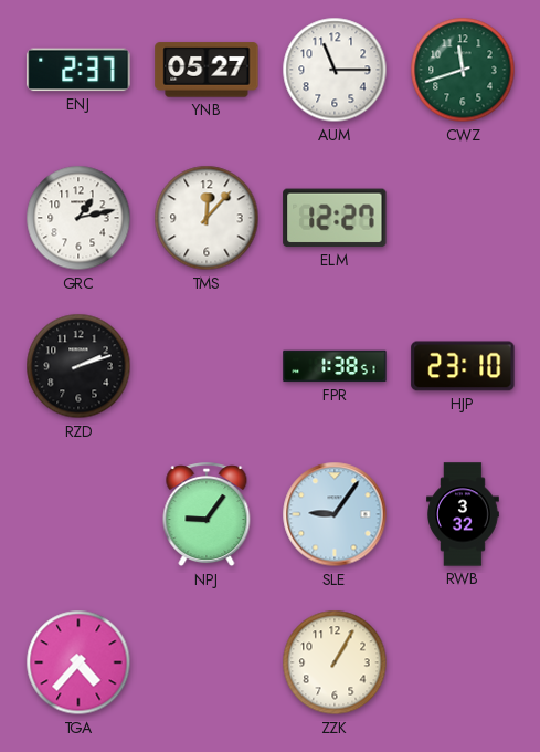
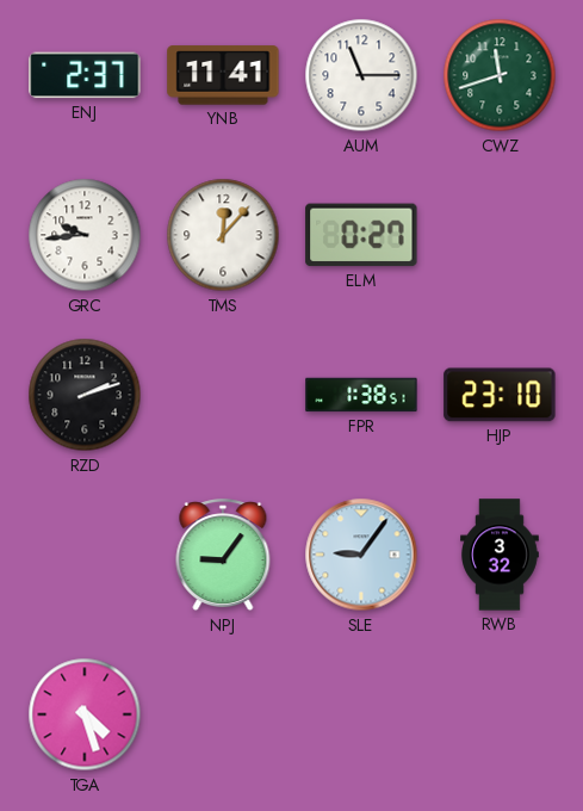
YNB: 05:27 -> 11:41
GRC: 1:13 -> 9:44
ELM: 12:27 -> 0:27
TGA: 4:37 -> 4:27
ZZK: 1:05 -> none
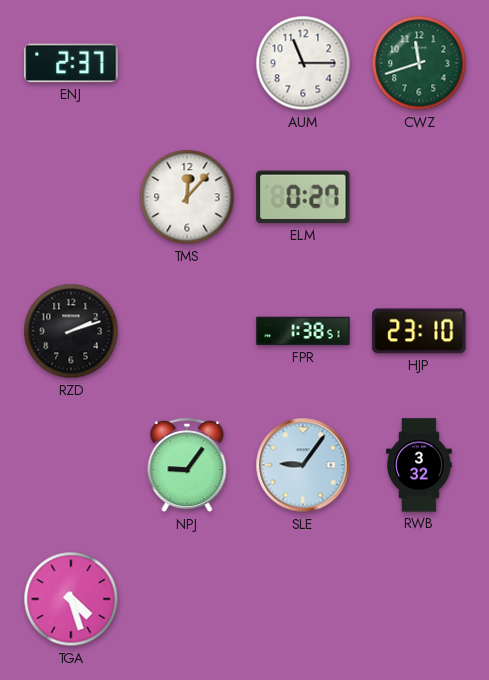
YNB: 11:41 -> none
GRC: 9:44 -> none
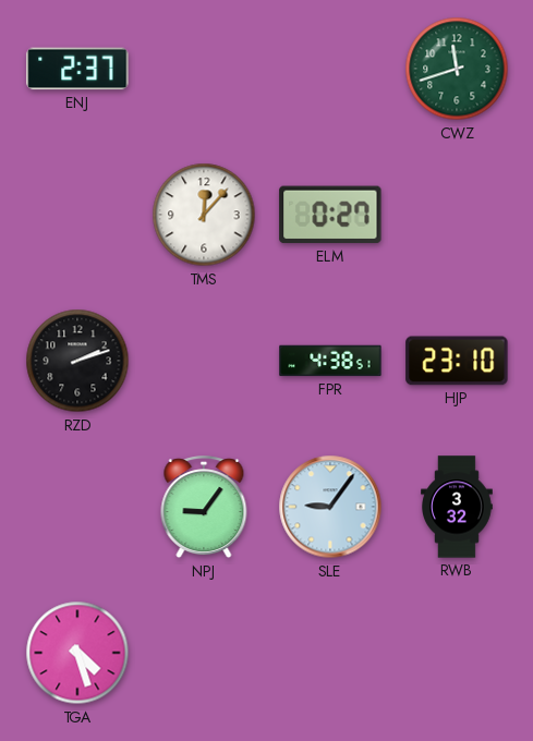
AUM: 11:15 -> none
FPR: 1:38 -> 4:38
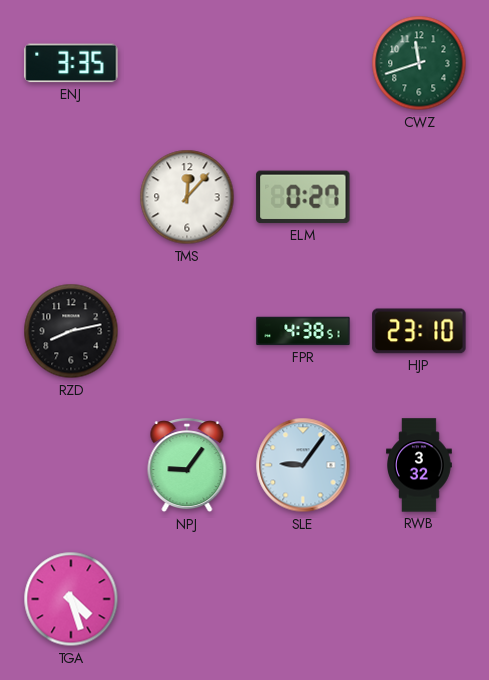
ENJ: 2:37 -> 3:35
RZD: 2:12 -> 8:13
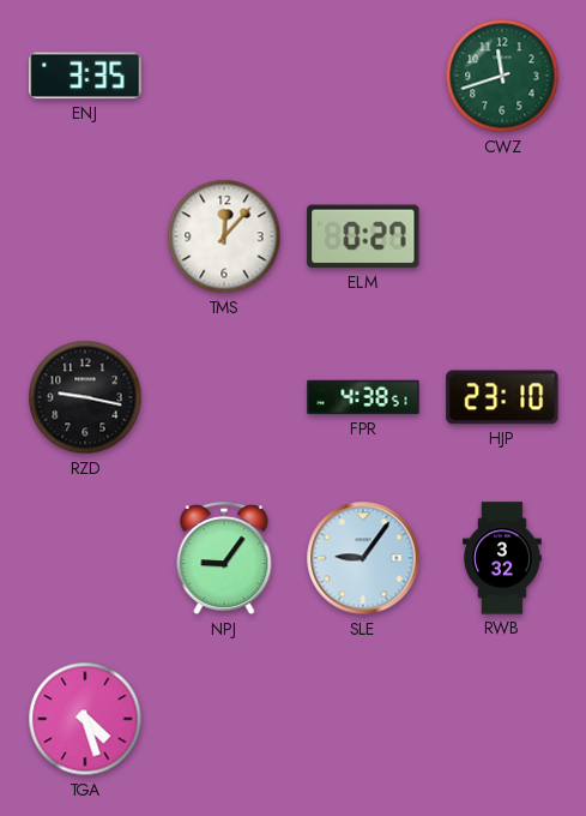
RZD: 8:13 -> 9:17
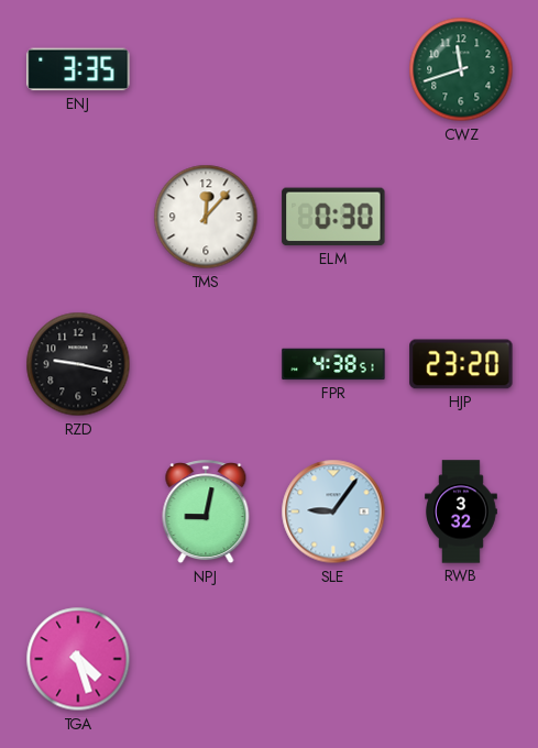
ELM: 0:27 -> 0:30
HJP: 23:10 -> 23:20
NPJ: 9:06 -> 9:02
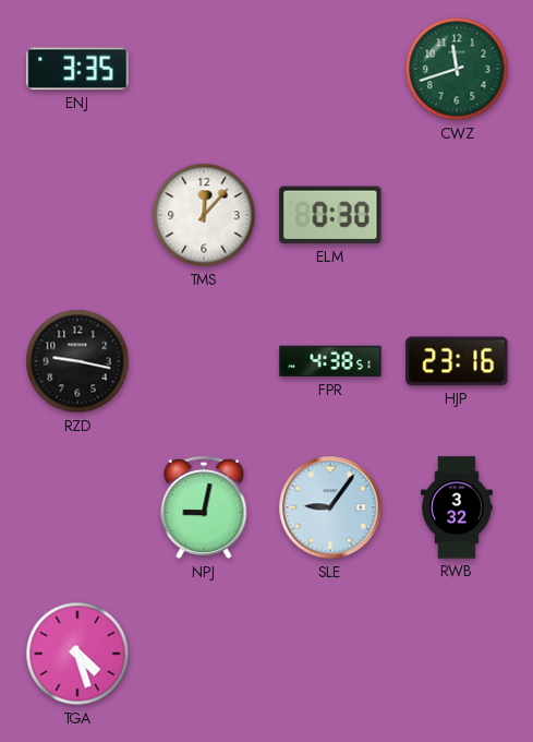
HJP: 23:20 -> 23:16
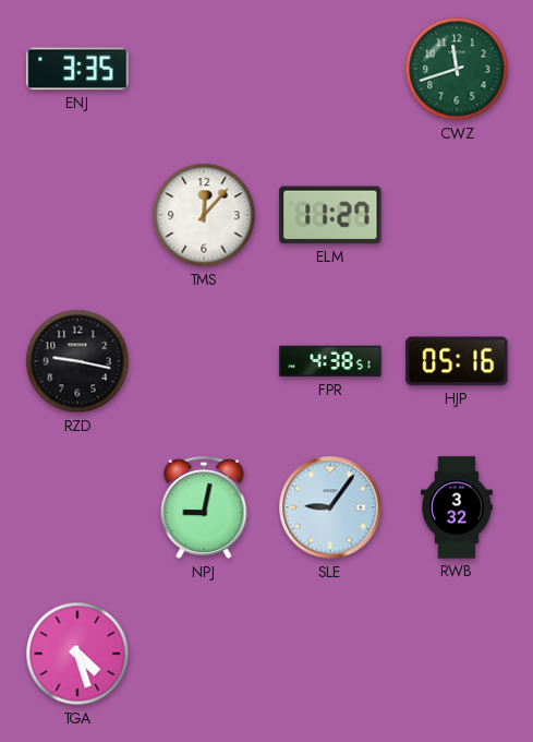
ELM: 0:30 -> 11:27
HJP: 23:16 -> 05:16
